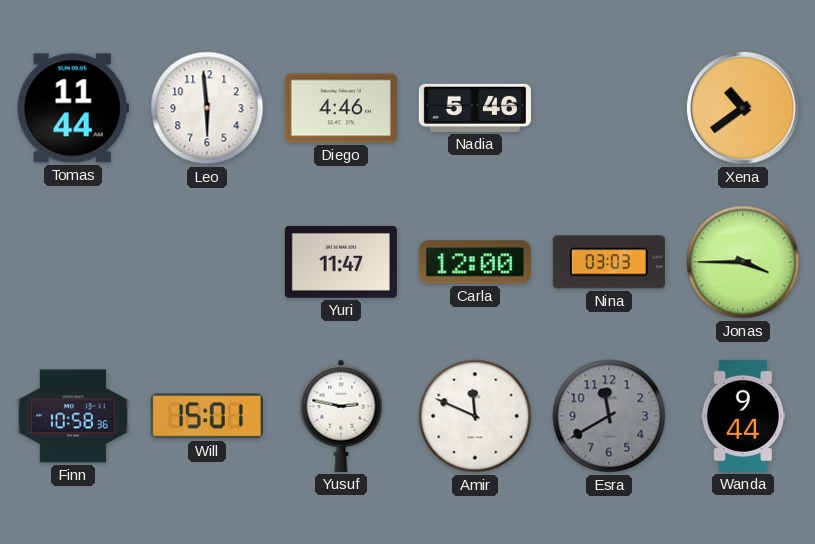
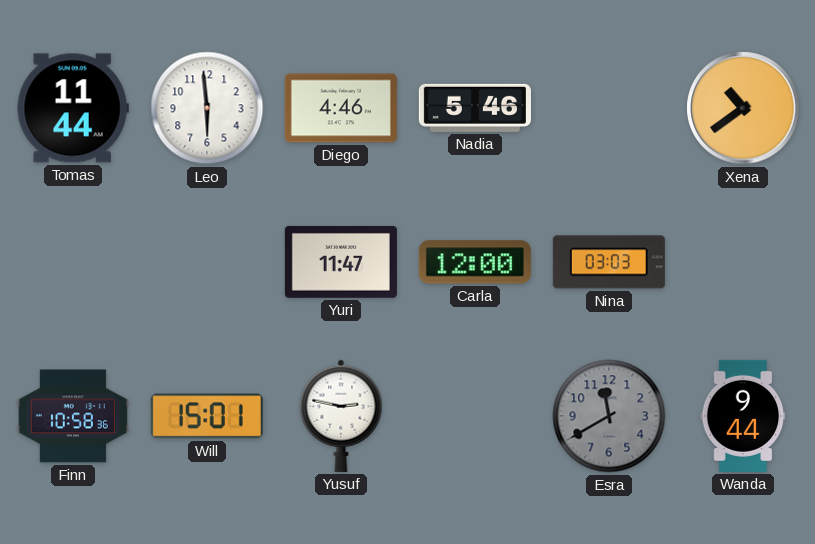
Jonas: 3:45 -> none
Amir: 11:49 -> none
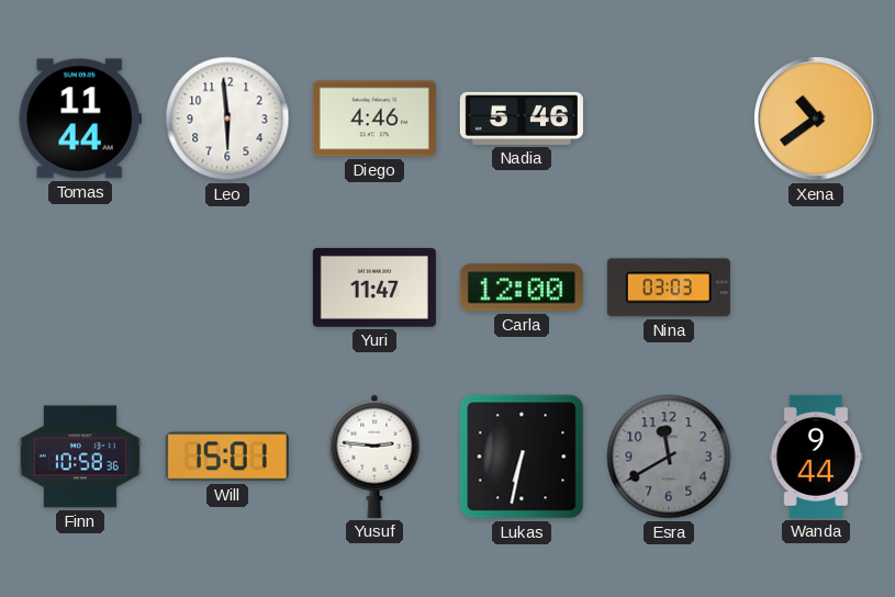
Yusuf: 2:47 -> 2:46
Lukas: none -> 6:32
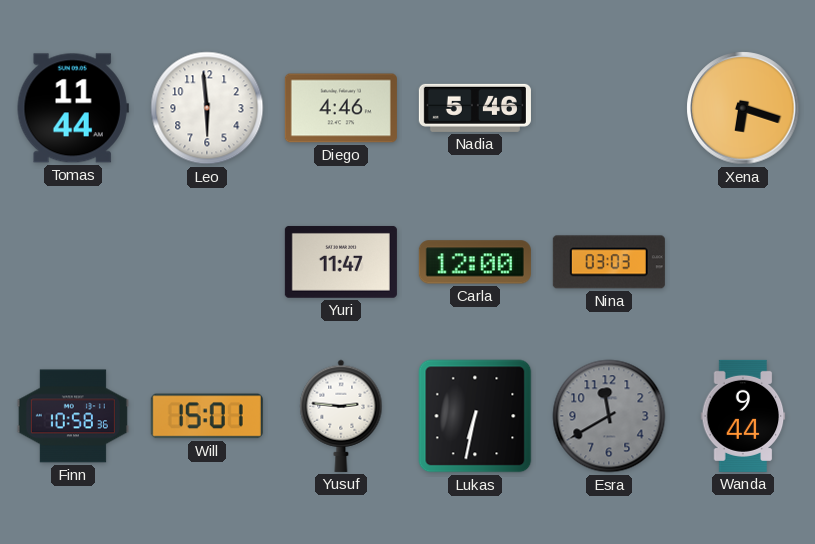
Xena: 10:39 -> 6:18
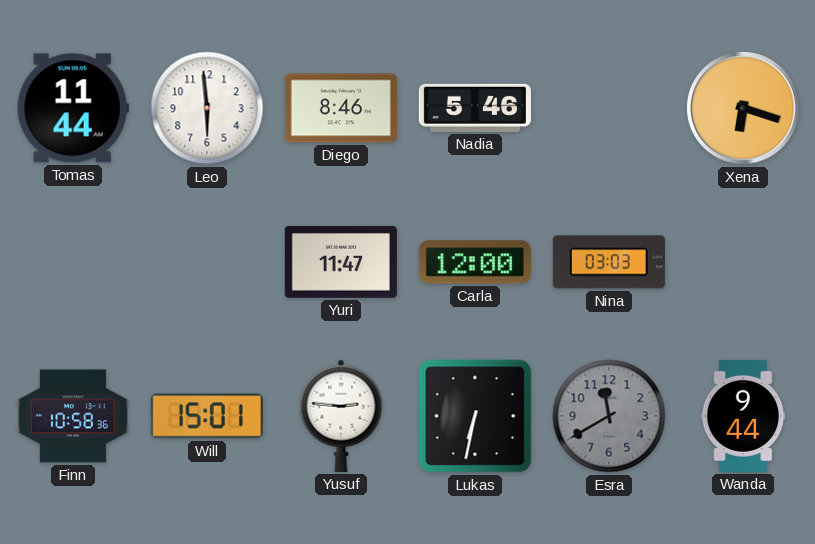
Diego: 4:46 -> 8:46
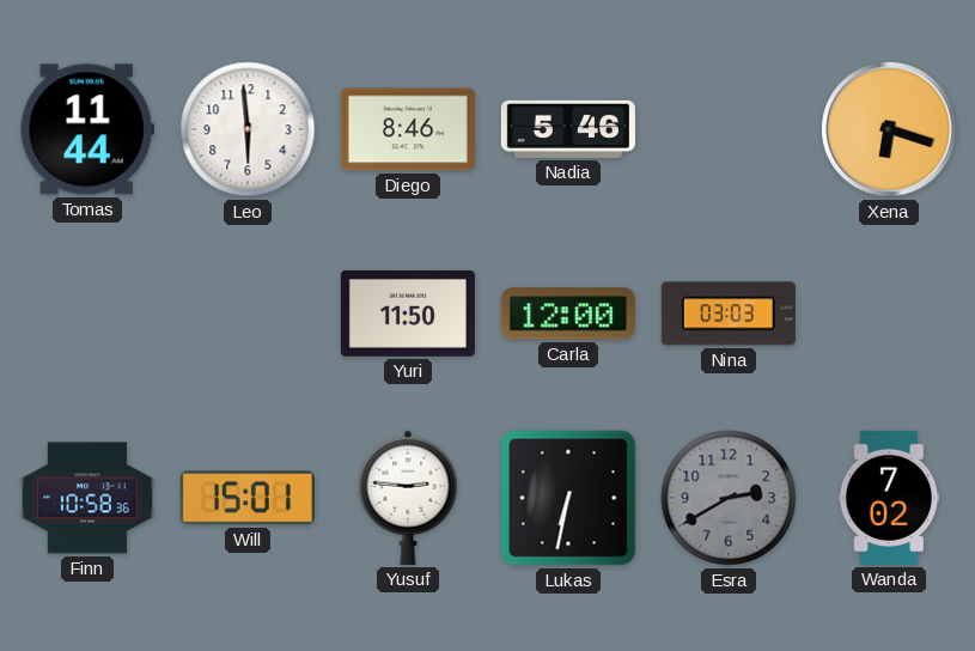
Yuri: 11:47 -> 11:50
Esra: 11:40 -> 2:40
Wanda: 9:44 -> 7:02
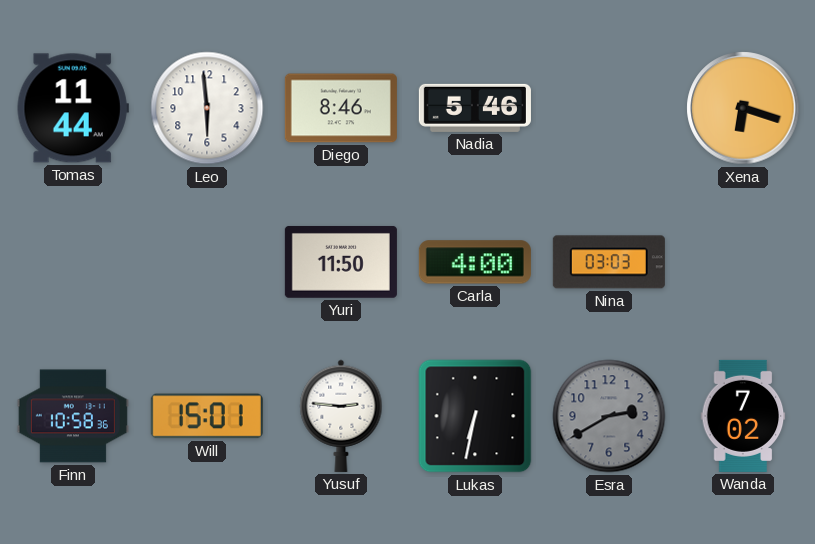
Carla: 12:00 -> 4:00
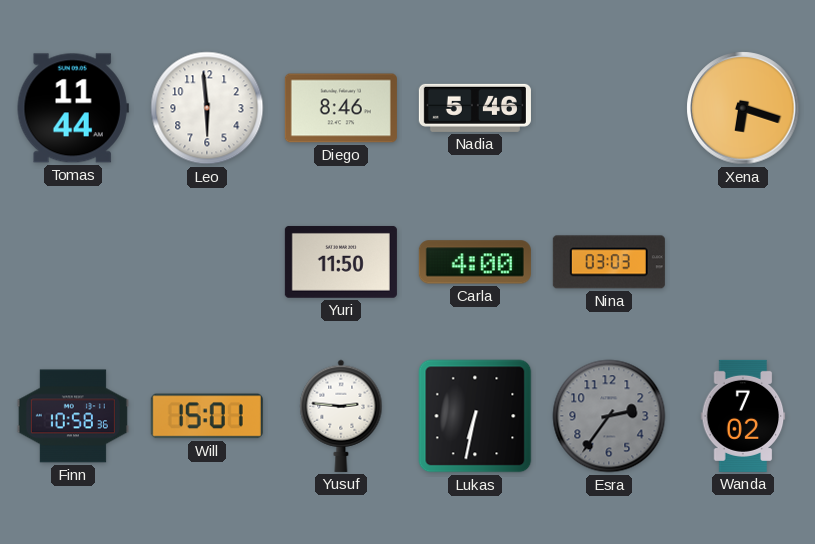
Esra: 2:40 -> 2:36
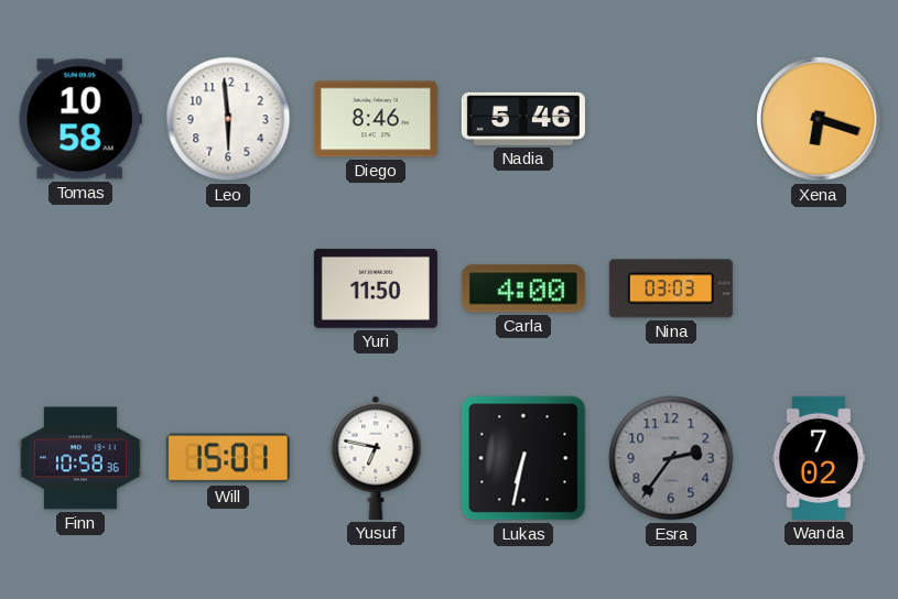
Tomas: 11:44 -> 10:58
Yusuf: 2:46 -> 6:47
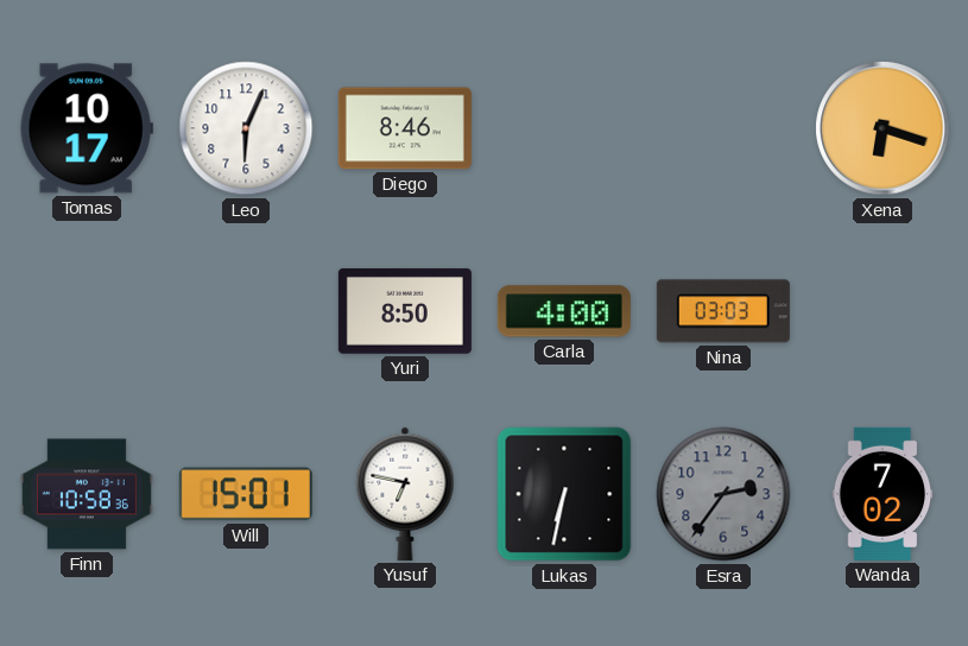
Tomas: 10:58 -> 10:17
Leo: 5:59 -> 6:04
Nadia: 5:46 -> none
Yuri: 11:50 -> 8:50
